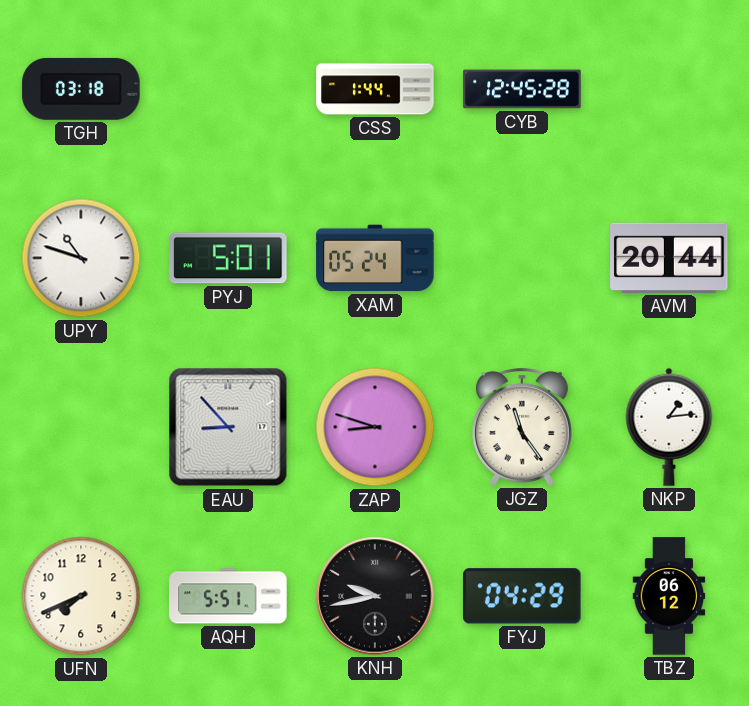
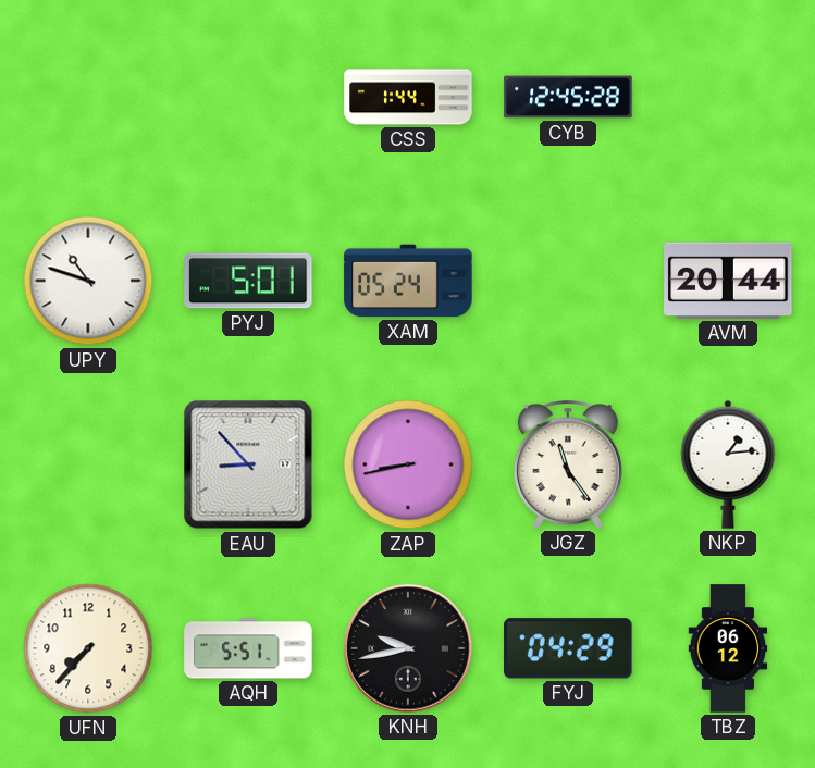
TGH: 03:18 -> none
ZAP: 8:48 -> 8:43
UFN: 7:41 -> 7:37
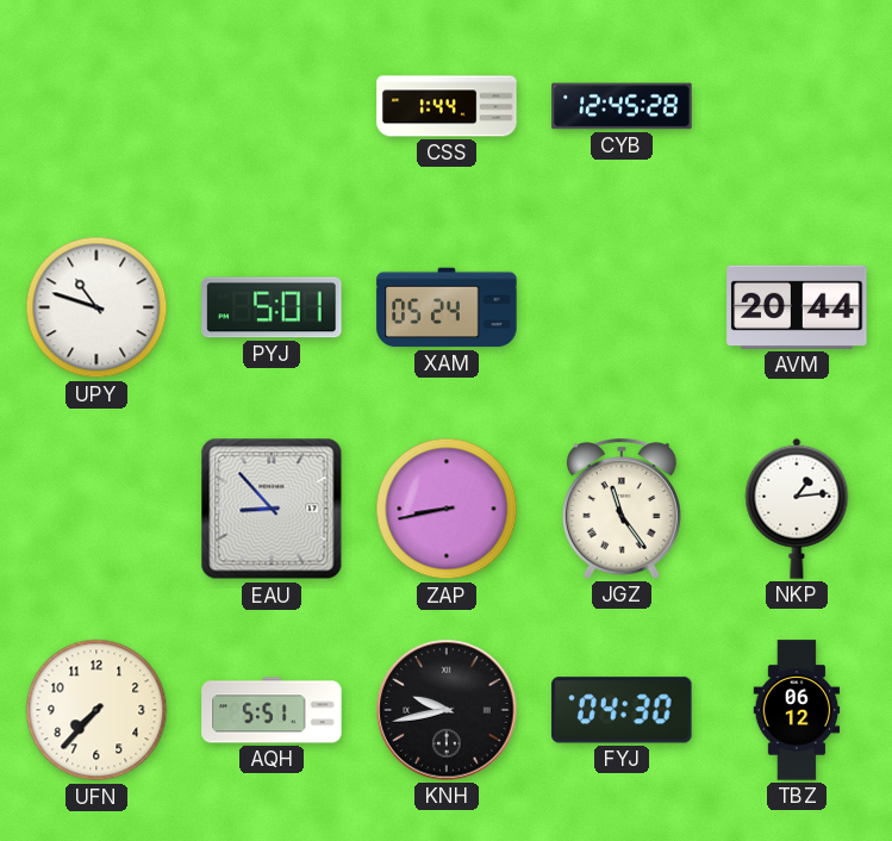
FYJ: 04:29 -> 04:30
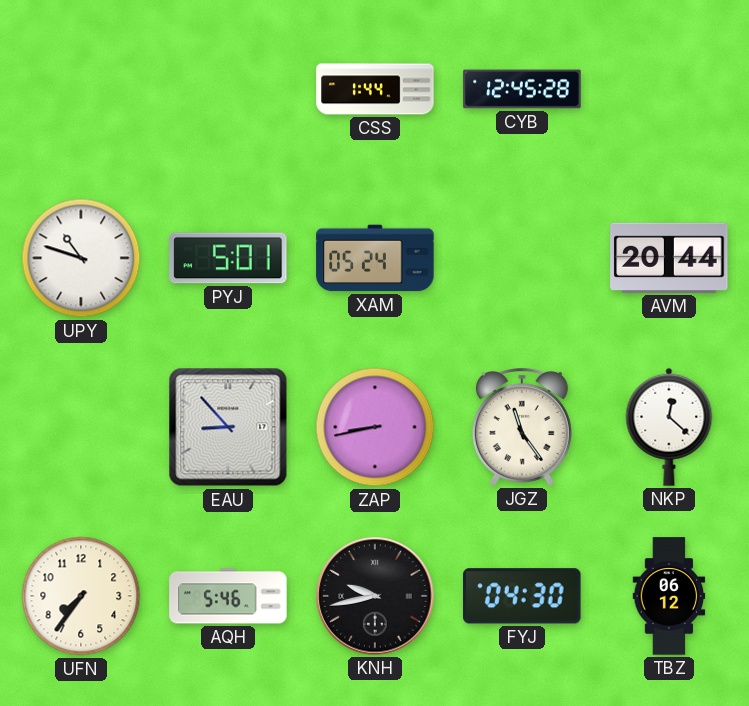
NKP: 1:14 -> 12:22
UFN: 7:37 -> 7:36
AQH: 5:51 -> 5:46
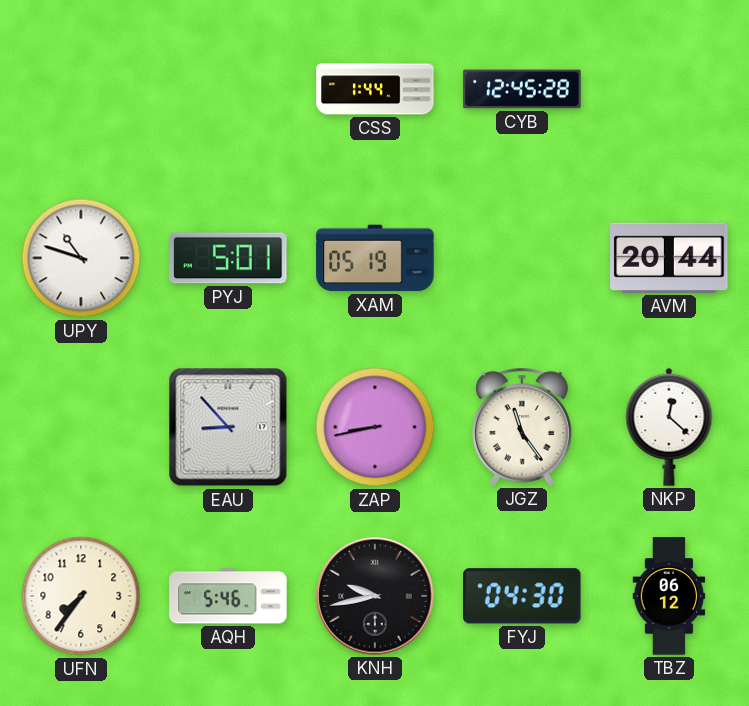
XAM: 05:24 -> 05:19
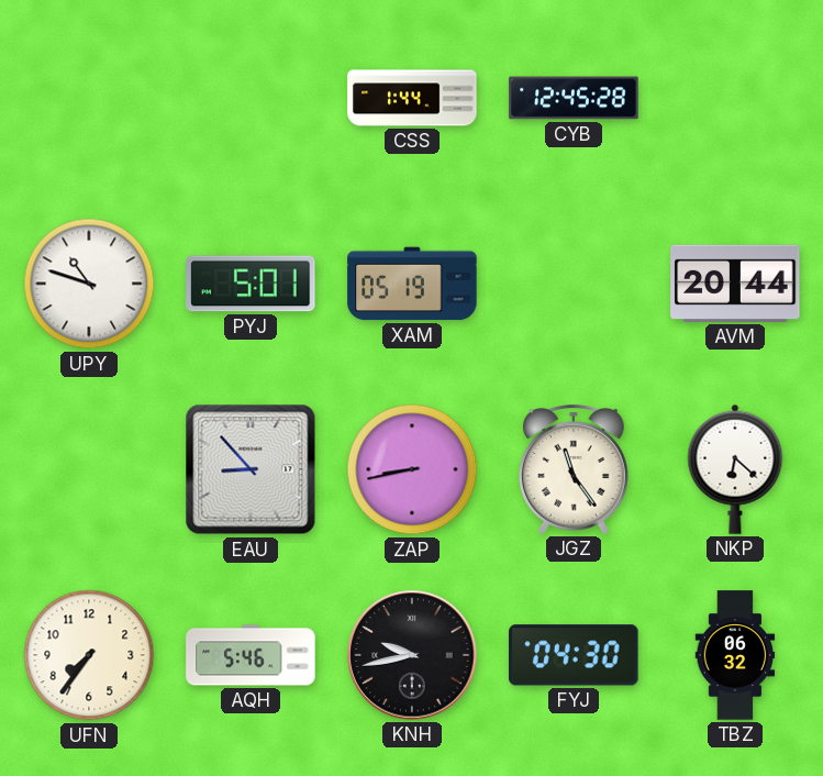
NKP: 12:22 -> 6:22
TBZ: 06:12 -> 06:32
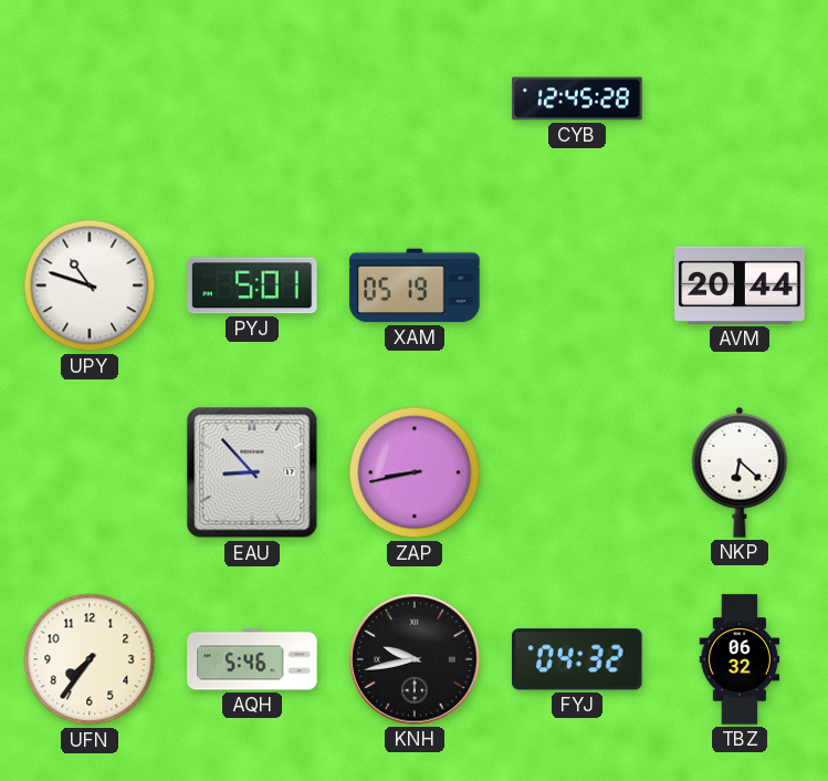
CSS: 1:44 -> none
JGZ: 11:24 -> none
FYJ: 04:30 -> 04:32
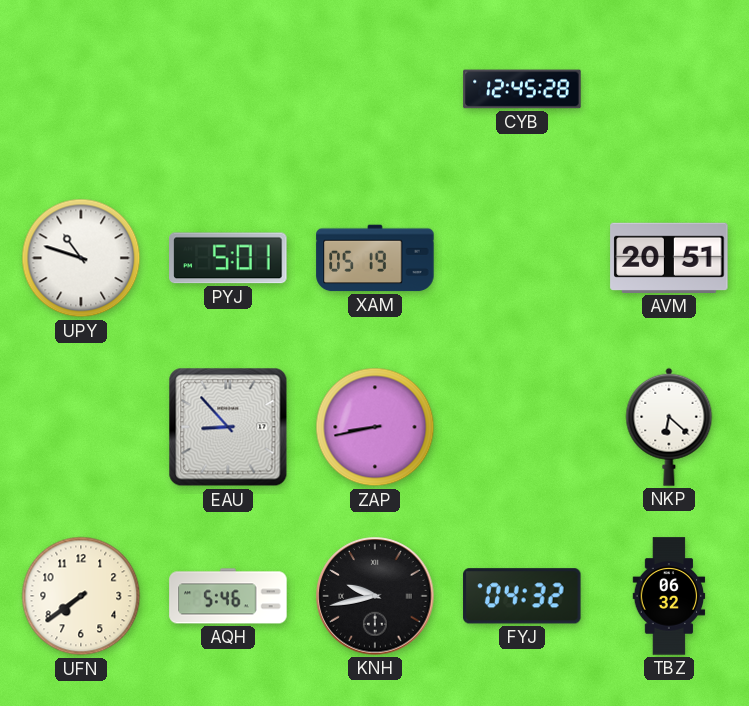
AVM: 20:44 -> 20:51
UFN: 7:36 -> 7:39
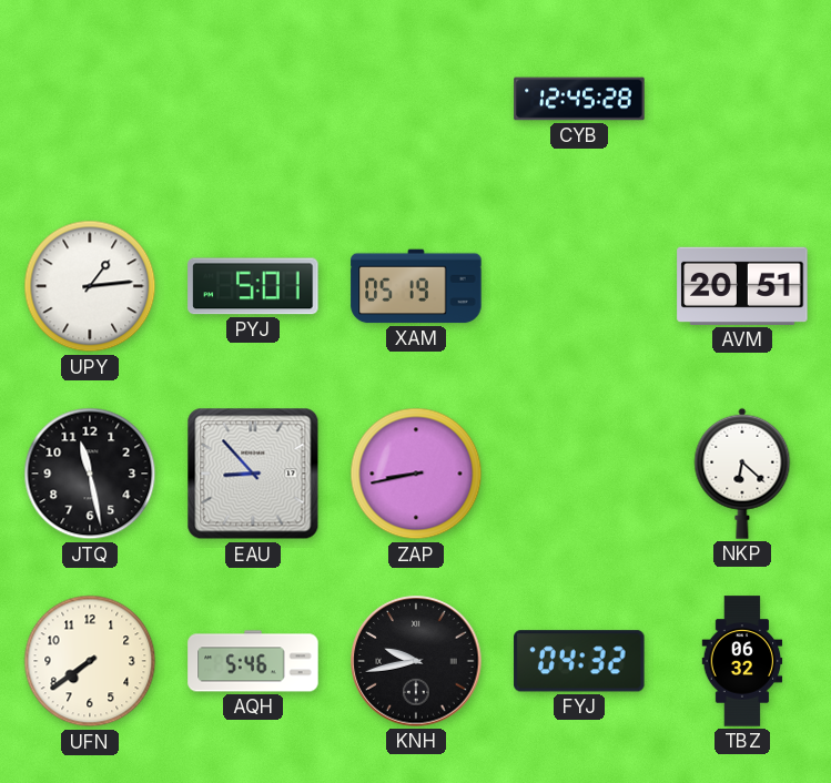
UPY: 10:48 -> 1:14
JTQ: none -> 11:28
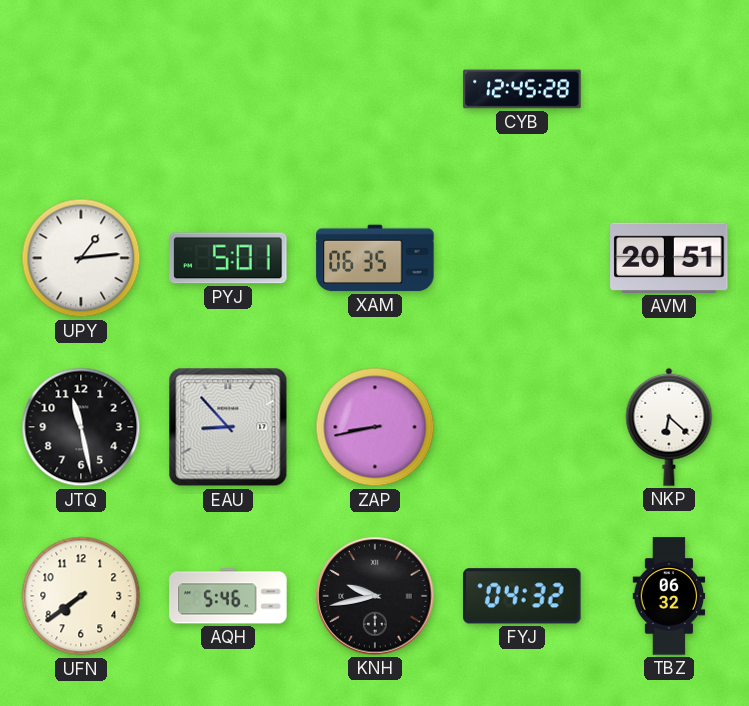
XAM: 05:19 -> 06:35
